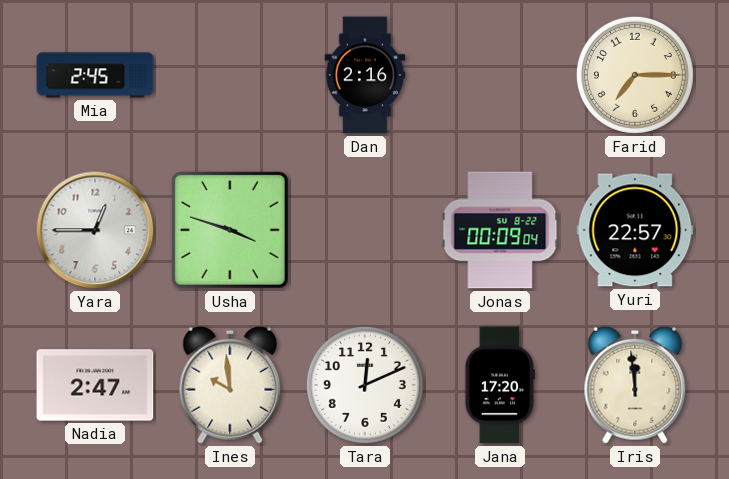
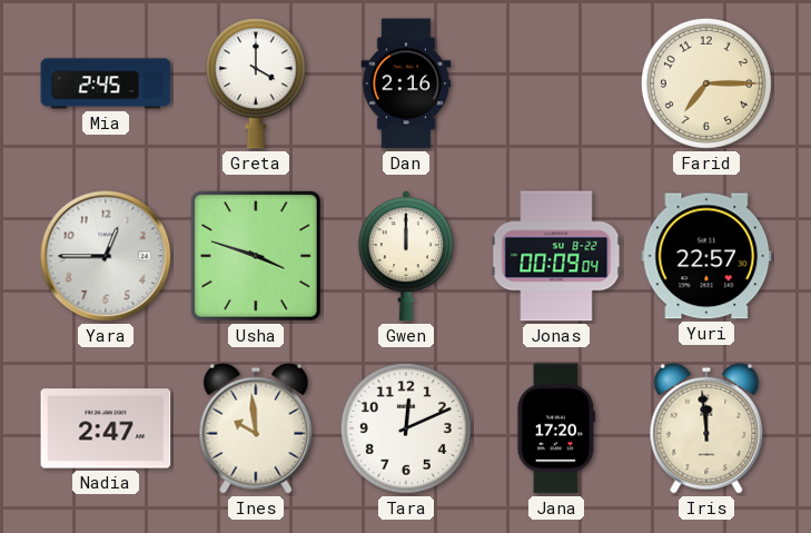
Greta: none -> 4:00
Gwen: none -> 12:00
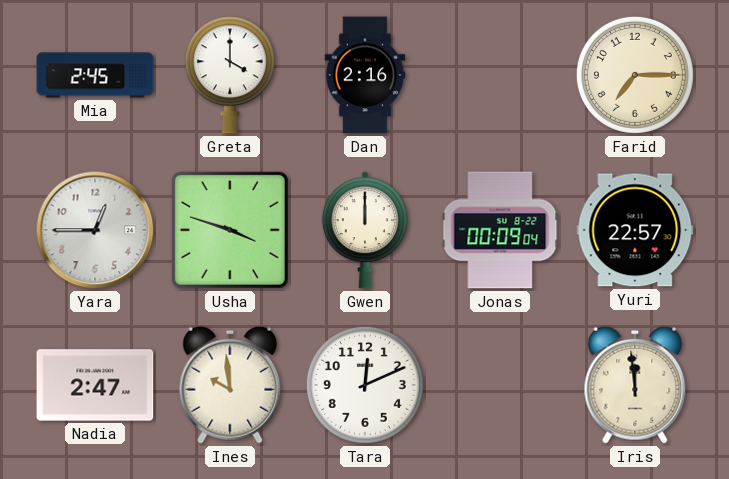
Jana: 17:20 -> none
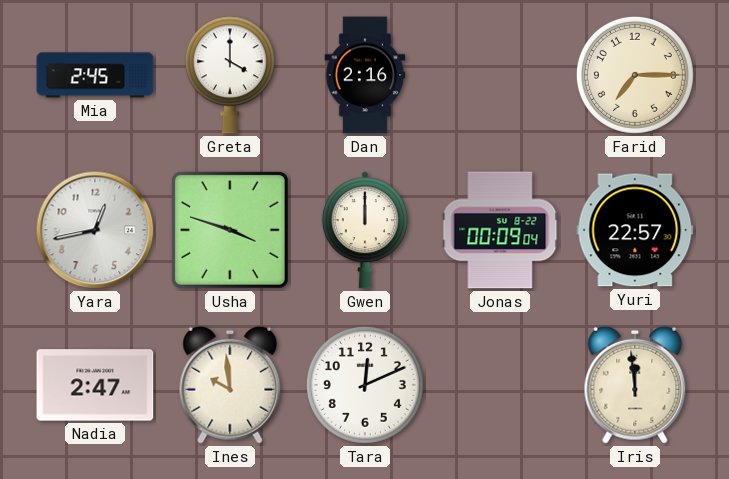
Yara: 12:45 -> 12:43
